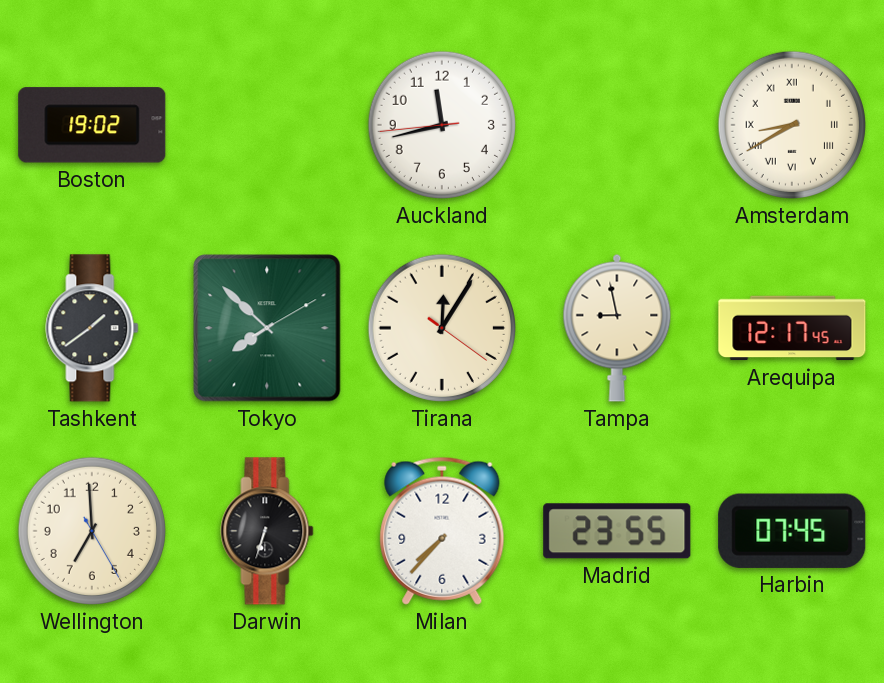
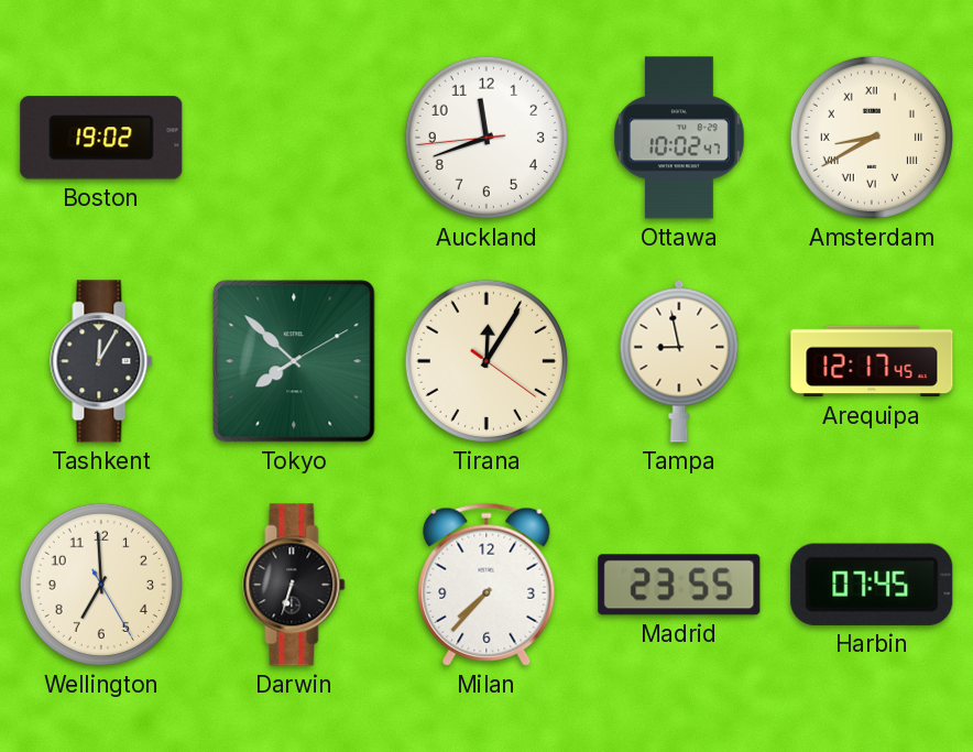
Auckland: 11:42 -> 11:41
Ottawa: none -> 10:02
Tashkent: 1:39 -> 12:05
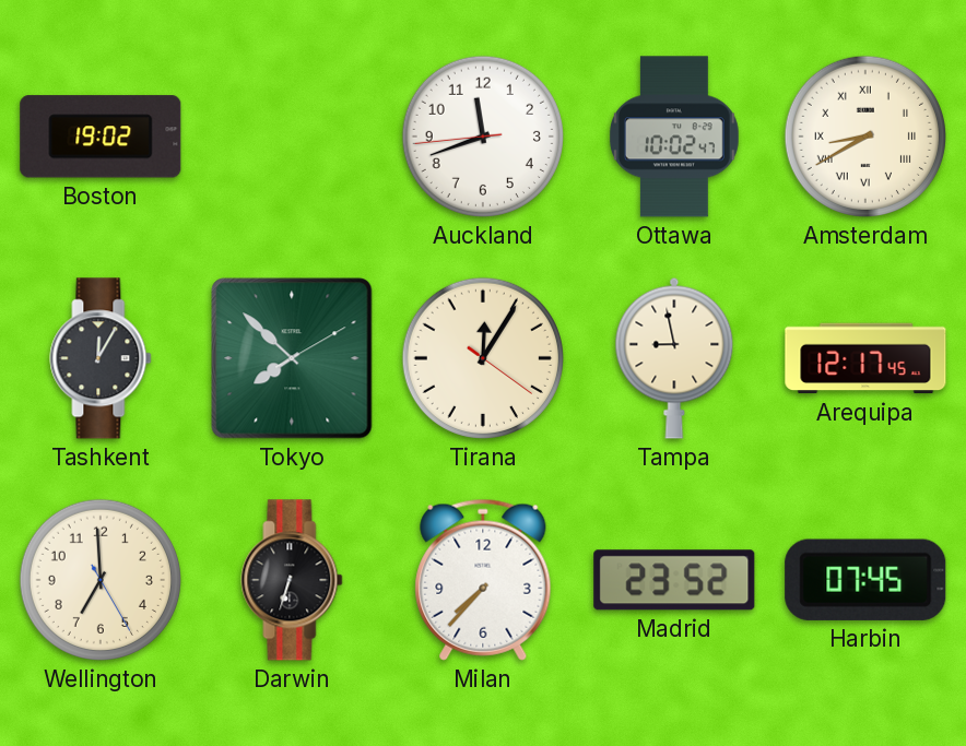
Madrid: 23:55 -> 23:52
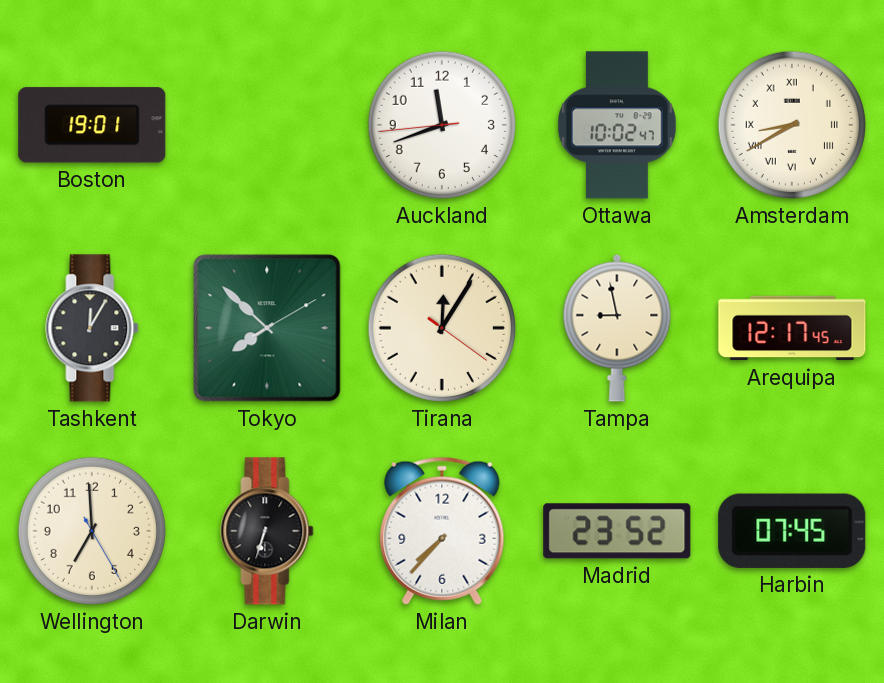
Boston: 19:02 -> 19:01
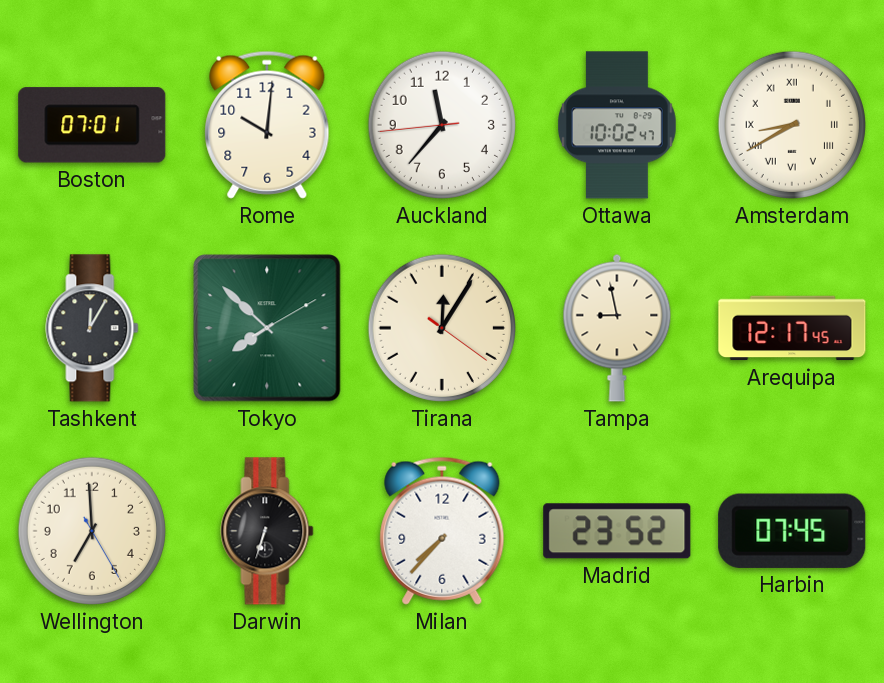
Boston: 19:01 -> 07:01
Rome: none -> 10:01
Auckland: 11:41 -> 11:36
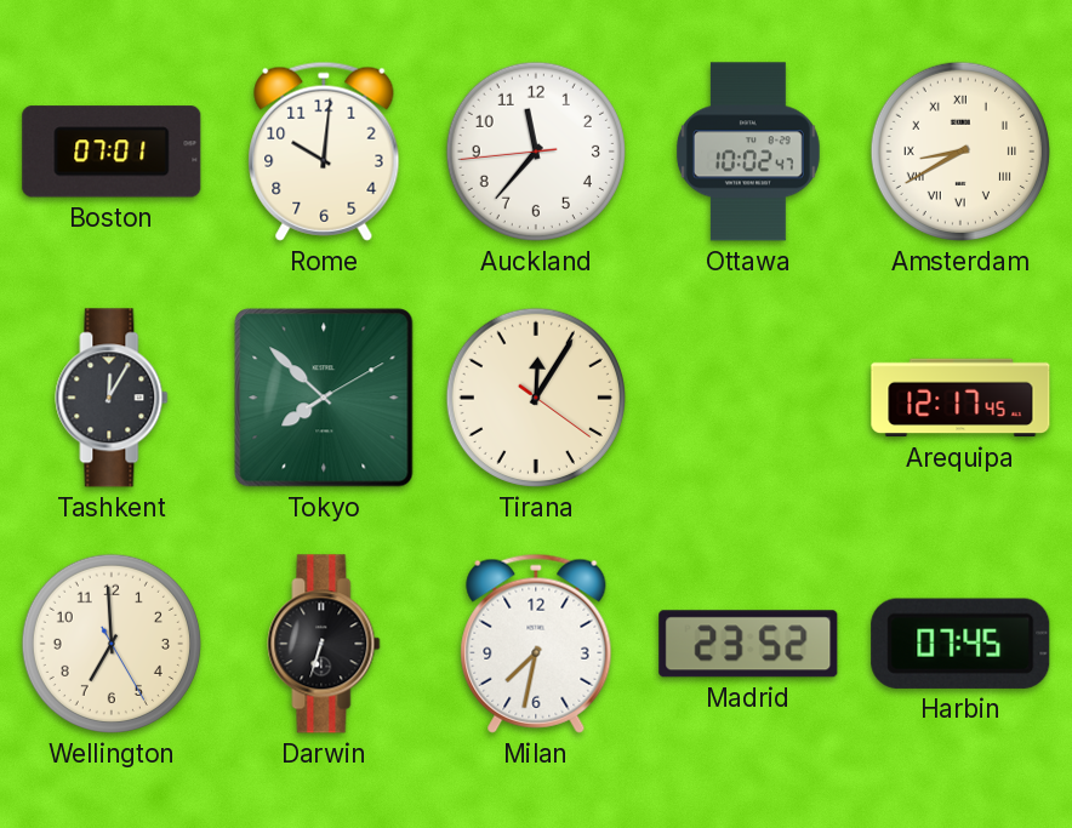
Tampa: 8:58 -> none
Milan: 7:37 -> 7:32
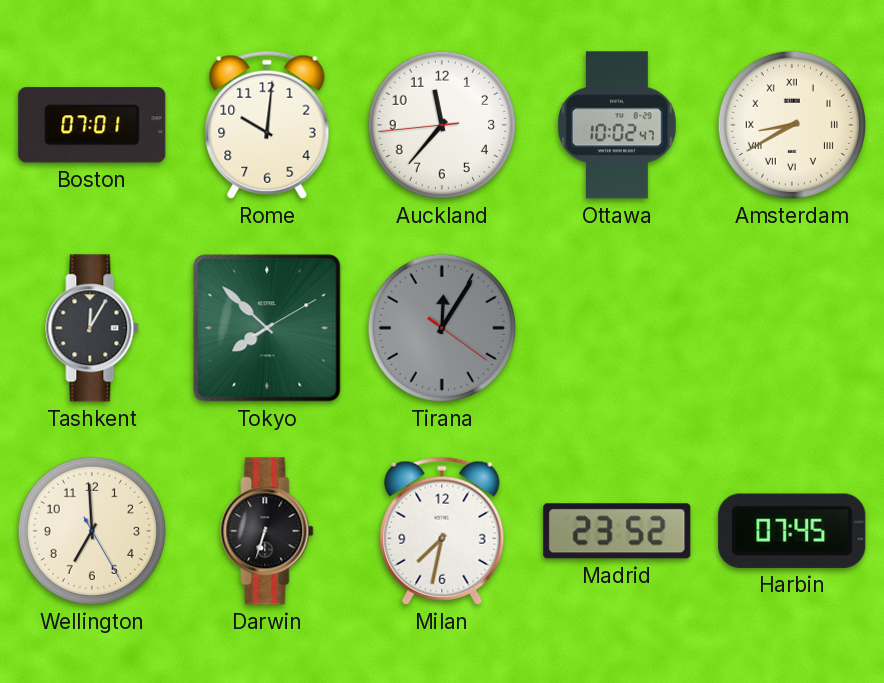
Tirana dial: cream -> grey
Arequipa: 12:17 -> none
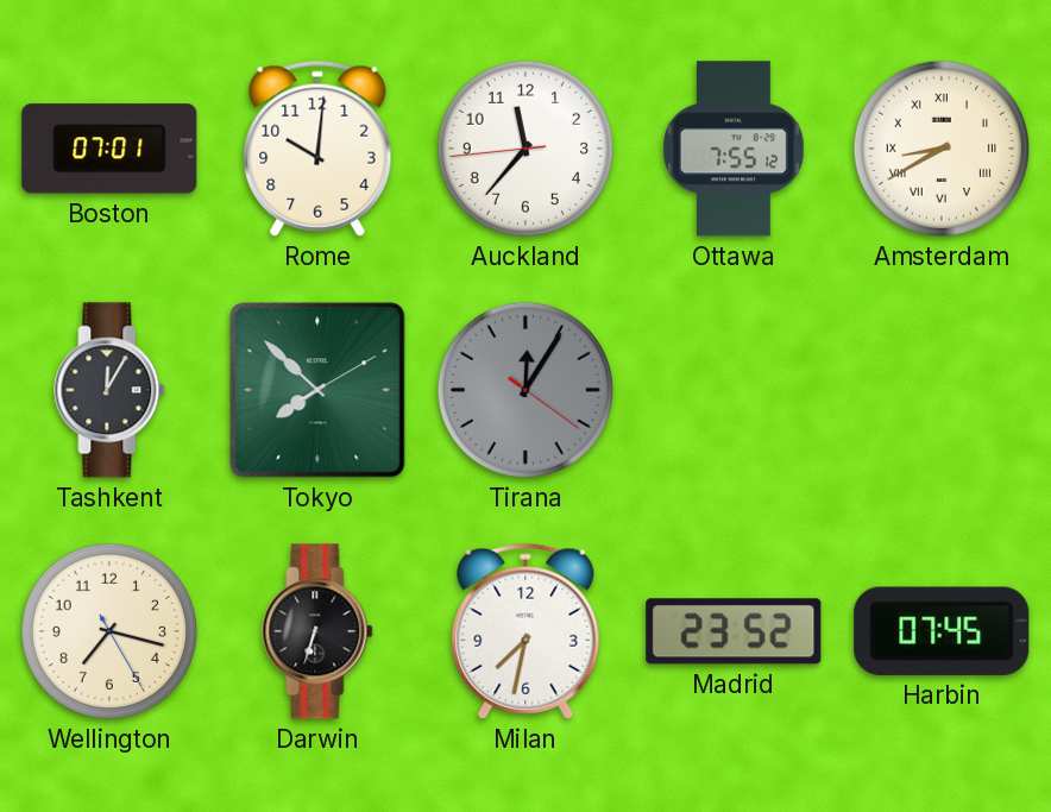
Ottawa: 10:02 -> 7:55
Wellington: 6:59 -> 7:17
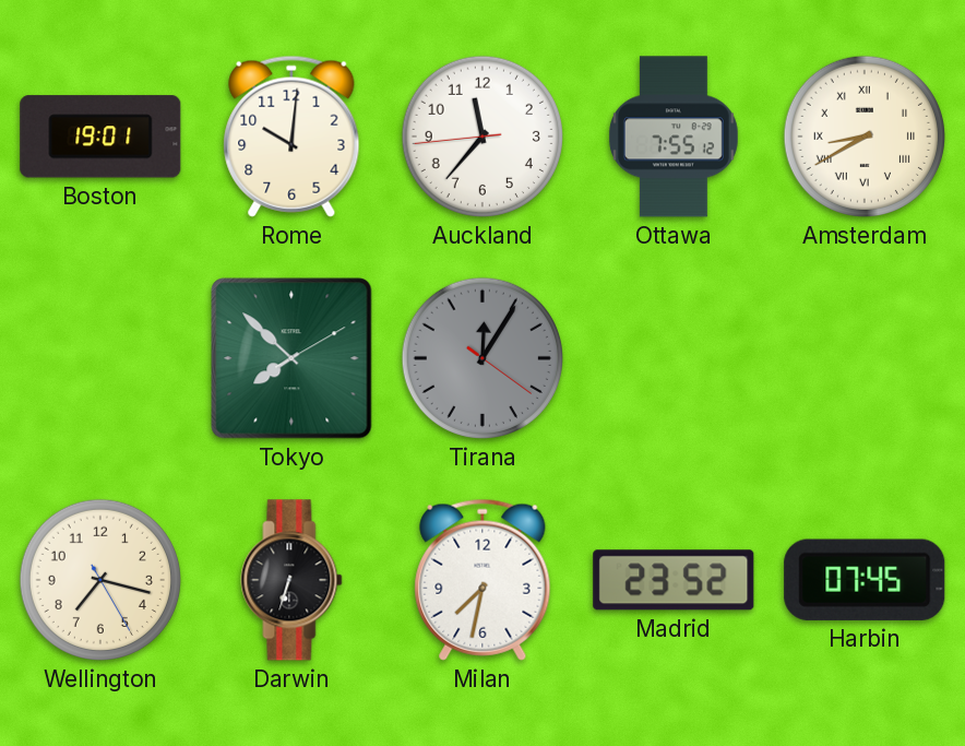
Boston: 07:01 -> 19:01
Tashkent: 12:05 -> none
